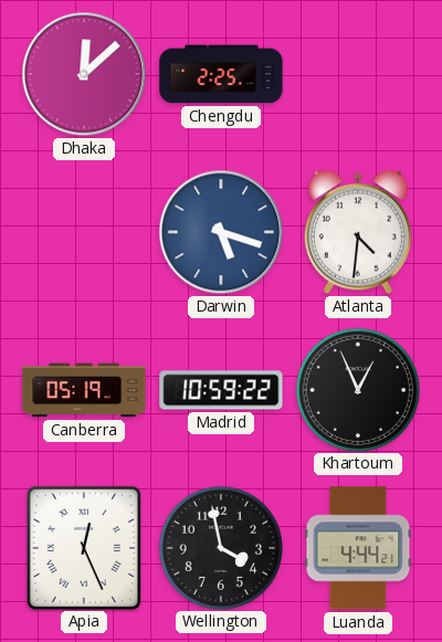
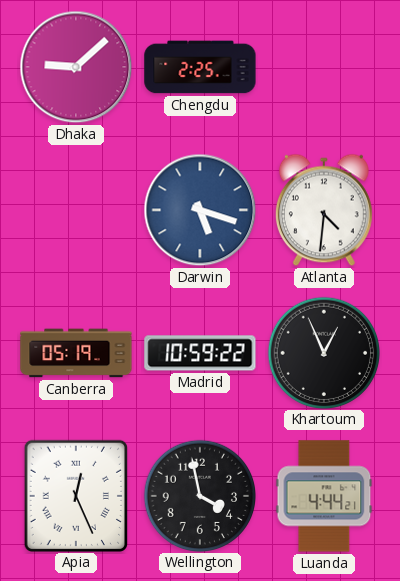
Dhaka: 12:08 -> 9:08
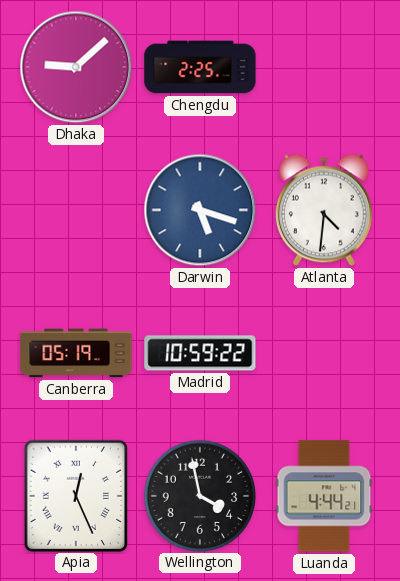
Khartoum: 12:56 -> none
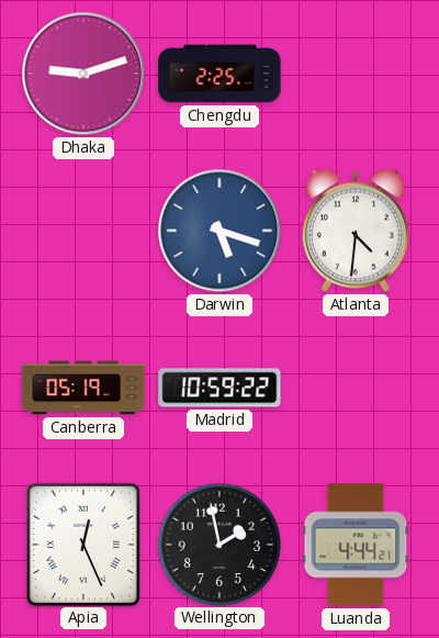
Dhaka: 9:08 -> 9:12
Wellington: 3:58 -> 1:58
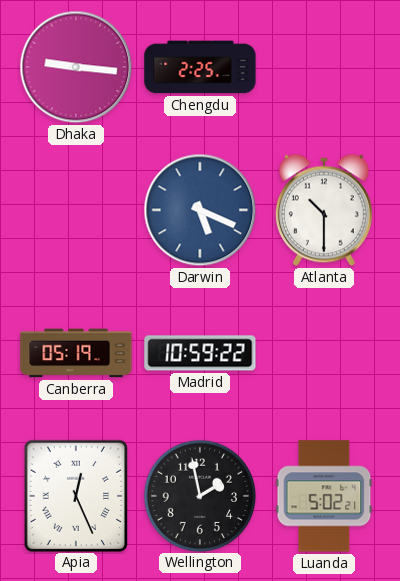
Dhaka: 9:12 -> 9:16
Darwin: 5:18 -> 5:19
Atlanta: 4:31 -> 10:30
Luanda: 4:44 -> 5:02
